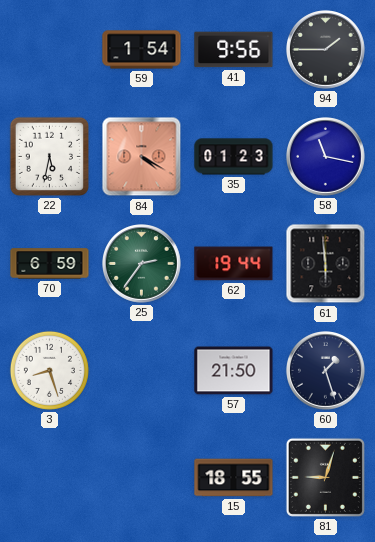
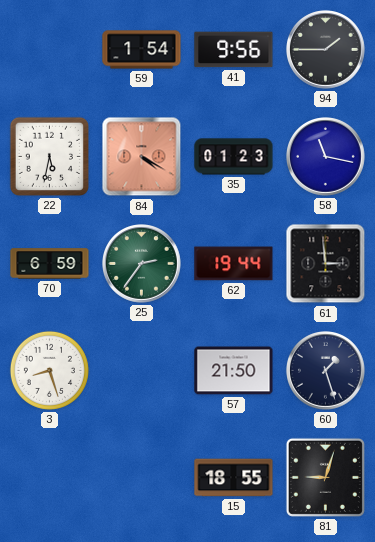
61: 5:59 -> 2:59
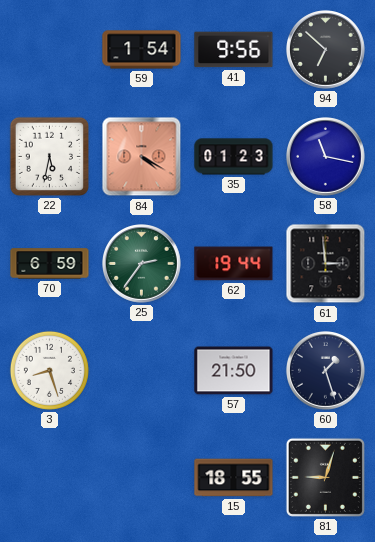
94: 1:45 -> 6:52
